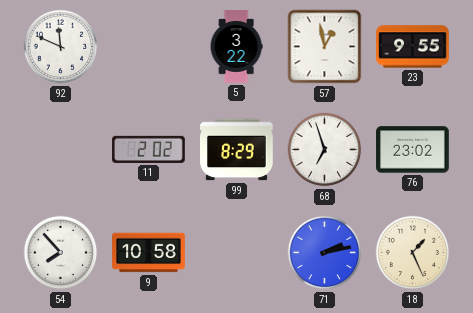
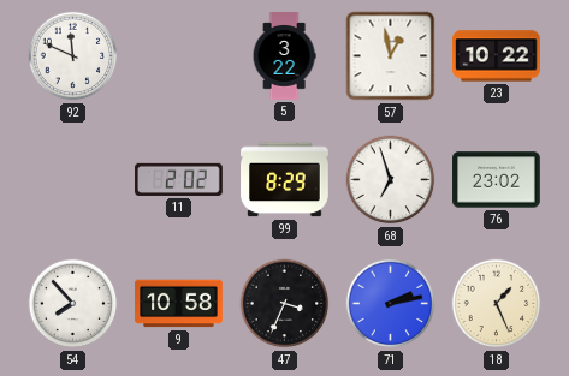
23: 9:55 -> 10:22
47: none -> 3:34
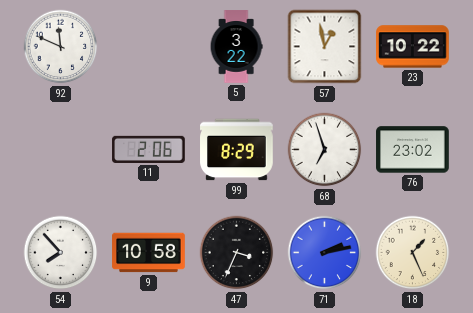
11: 2:02 -> 2:06
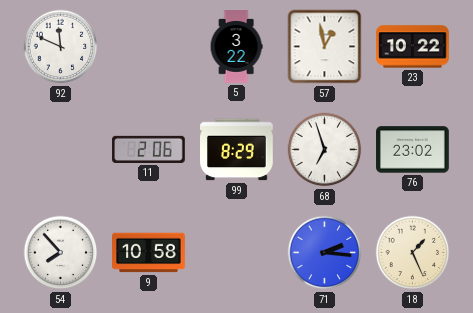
47: 3:34 -> none
71: 2:13 -> 2:16
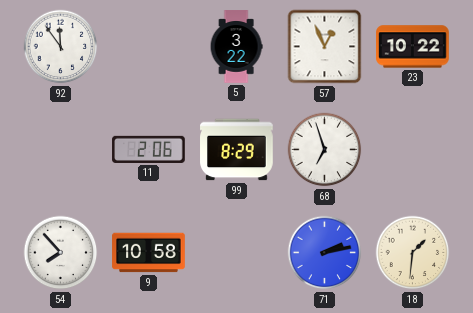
92: 11:49 -> 11:54
57: 12:58 -> 12:56
76: 23:02 -> none
71: 2:16 -> 2:13
18: 1:26 -> 1:31
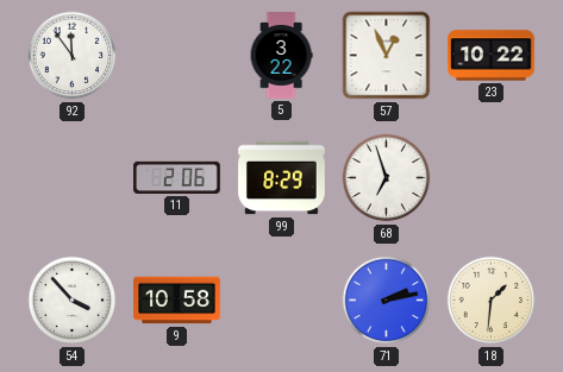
54: 7:53 -> 3:53
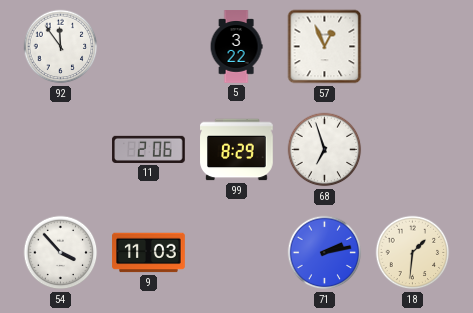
23: 10:22 -> none
9: 10:58 -> 11:03
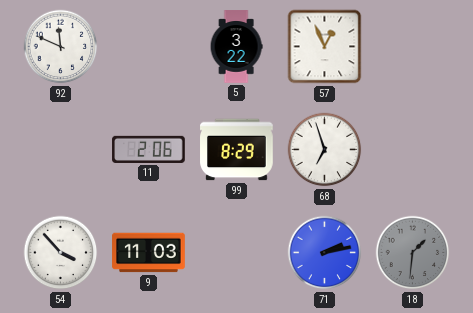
92: 11:54 -> 11:49
18 dial: cream -> grey
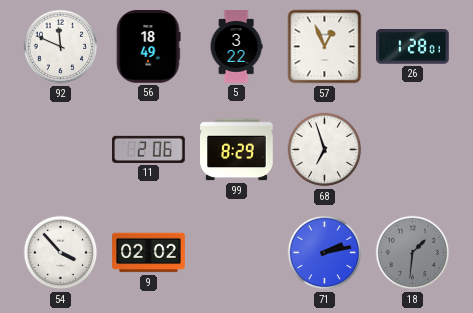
56: none -> 18:49
26: none -> 1:28
9: 11:03 -> 02:02
